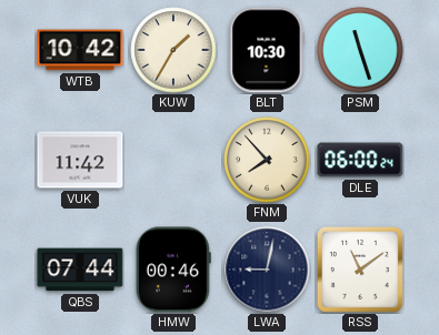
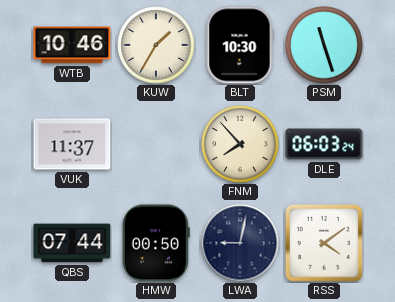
WTB: 10:42 -> 10:46
VUK: 11:42 -> 11:37
DLE: 06:00 -> 06:03
HMW: 00:46 -> 00:50
RSS: 11:09 -> 4:09
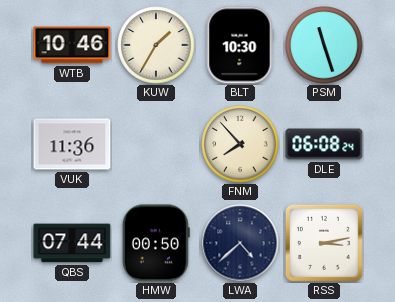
VUK: 11:37 -> 11:36
DLE: 06:03 -> 06:08
LWA: 9:02 -> 4:38
RSS: 4:09 -> 3:13
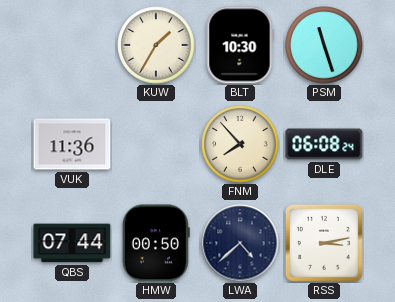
WTB: 10:46 -> none
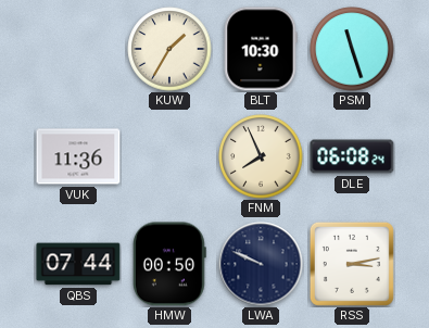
FNM: 7:53 -> 7:56
LWA: 4:38 -> 9:49
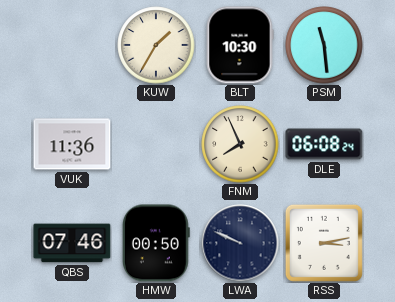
PSM: 11:27 -> 11:29
QBS: 07:44 -> 07:46
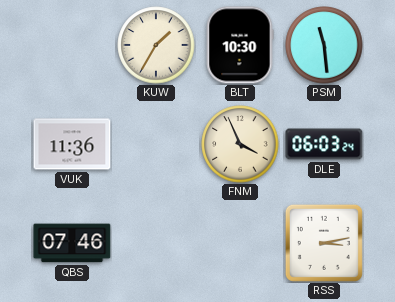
FNM: 7:56 -> 3:56
DLE: 06:08 -> 06:03
HMW: 00:50 -> none
LWA: 9:49 -> none
